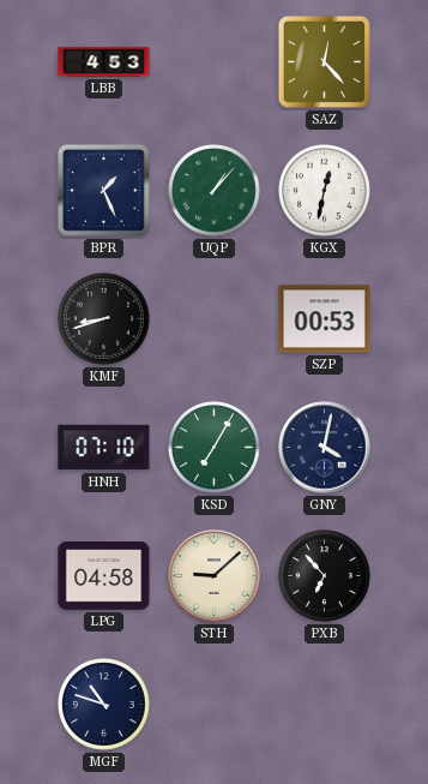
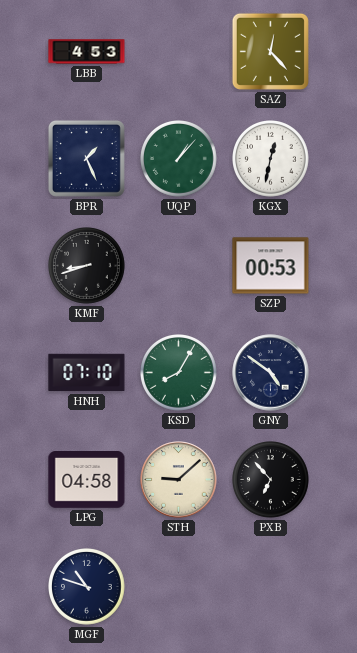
KSD: 7:05 -> 8:05
GNY: 4:02 -> 4:51
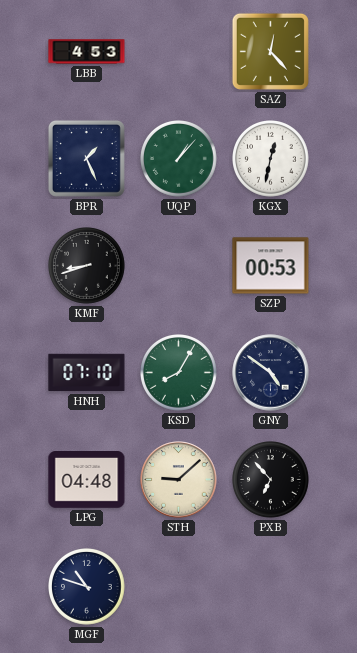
LPG: 04:58 -> 04:48
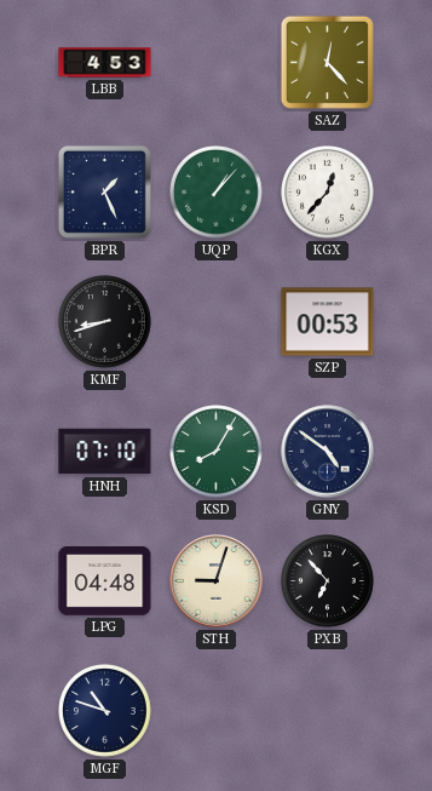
KGX: 12:32 -> 12:37
STH: 9:08 -> 9:03
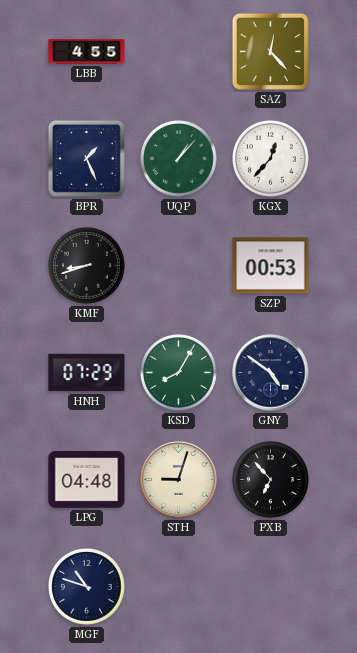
LBB: 4:53 -> 4:55
HNH: 07:10 -> 07:29
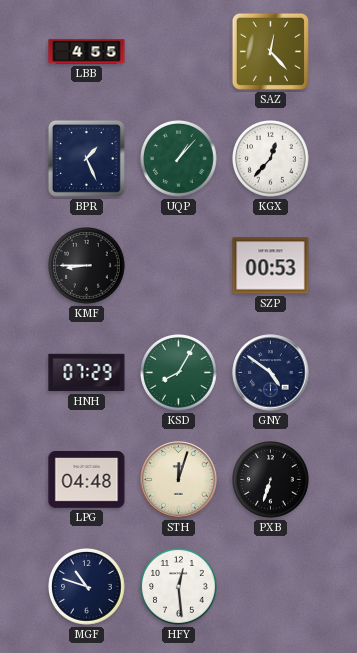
KMF: 8:42 -> 8:45
STH: 9:03 -> 12:03
PXB: 6:53 -> 6:33
HFY: none -> 12:29
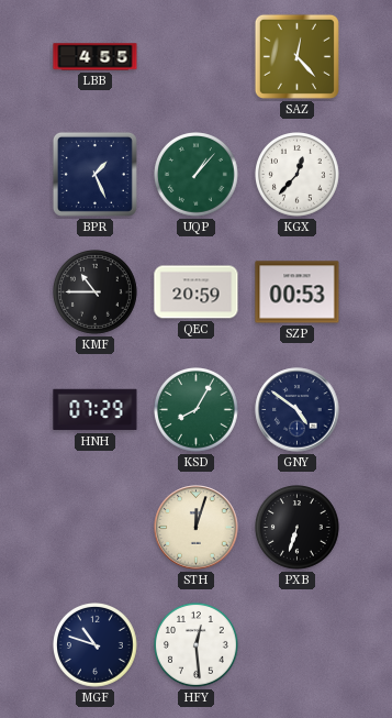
KMF: 8:45 -> 10:45
QEC: none -> 20:59
LPG: 04:48 -> none
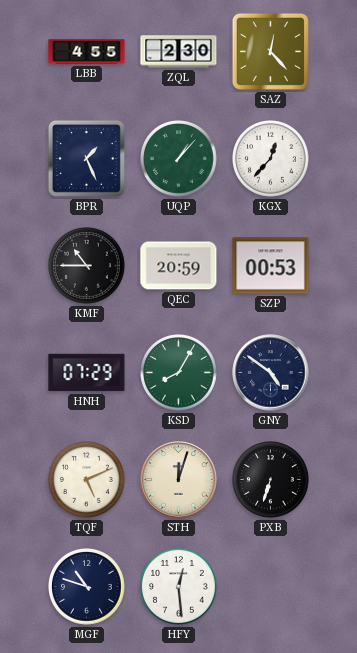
ZQL: none -> 2:30
TQF: none -> 5:11
